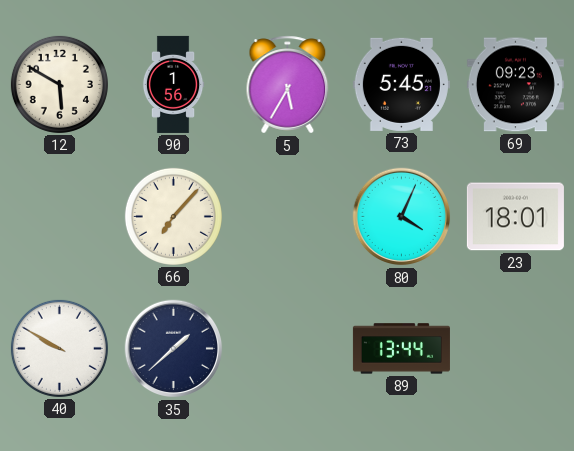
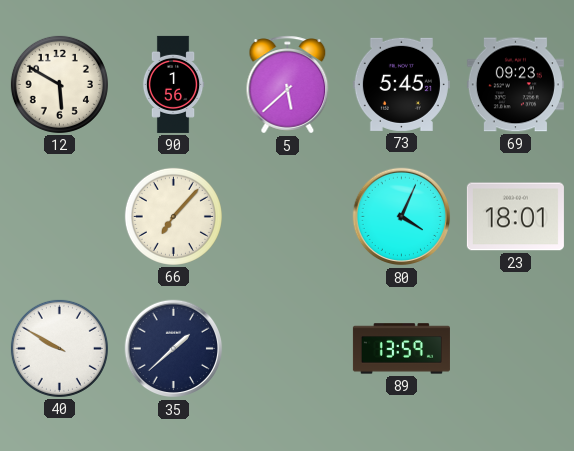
5: 5:35 -> 5:38
89: 13:44 -> 13:59
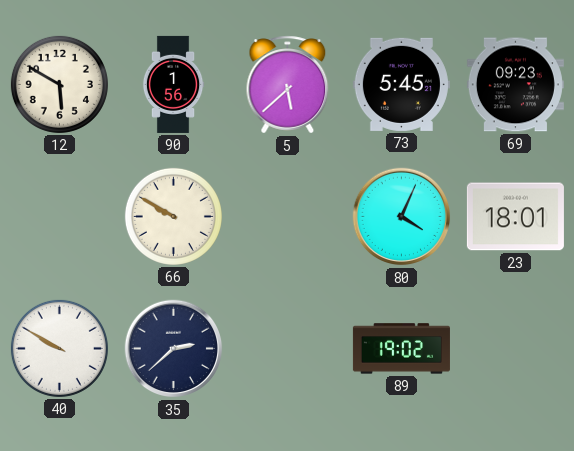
66: 7:07 -> 9:50
35: 1:38 -> 2:38
89: 13:59 -> 19:02
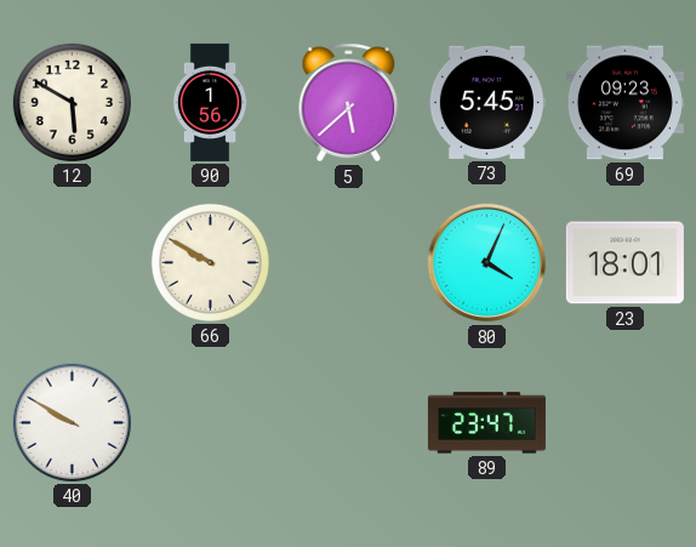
35: 2:38 -> none
89: 19:02 -> 23:47
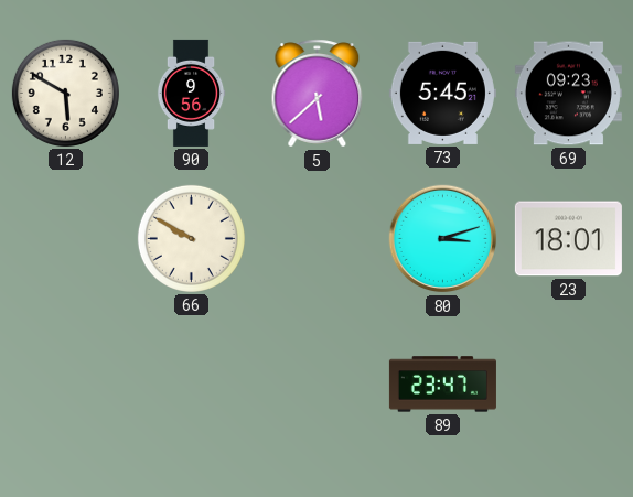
90: 1:56 -> 9:56
80: 4:04 -> 3:12
40: 9:50 -> none
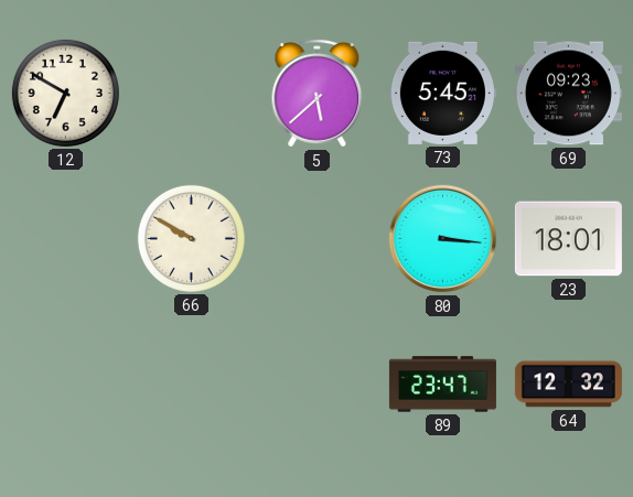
12: 5:50 -> 6:50
90: 9:56 -> none
80: 3:12 -> 3:16
64: none -> 12:32
